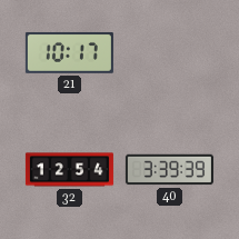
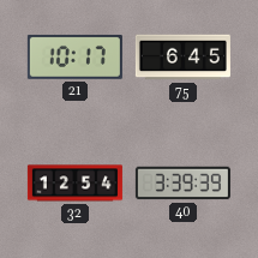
75: none -> 6:45
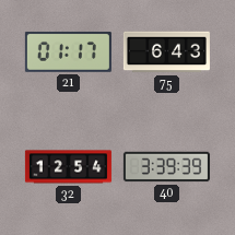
21: 10:17 -> 01:17
75: 6:45 -> 6:43
